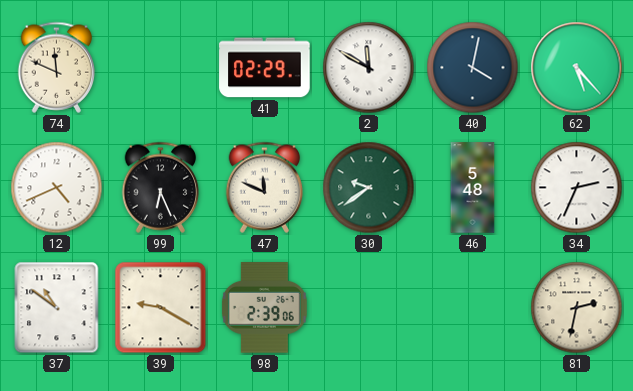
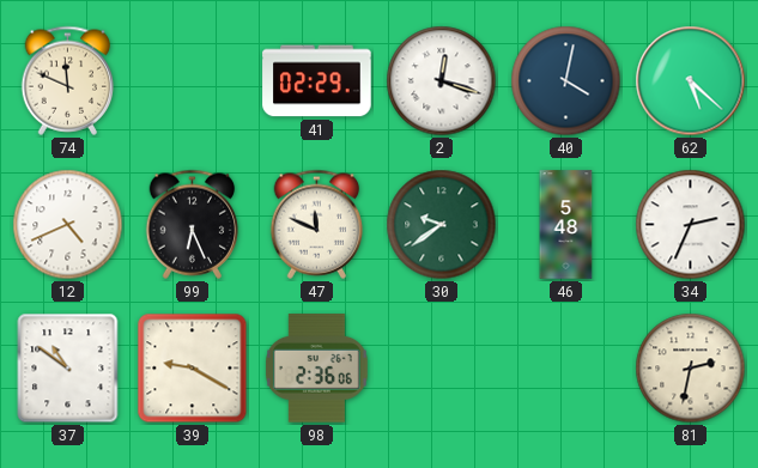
2: 11:50 -> 12:18
62: 5:23 -> 5:22
98: 2:39 -> 2:36
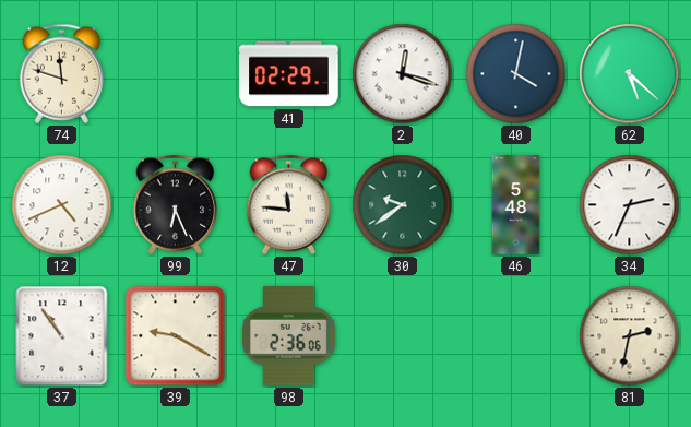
74: 11:49 -> 11:48
47: 11:49 -> 11:46
37: 10:51 -> 10:54
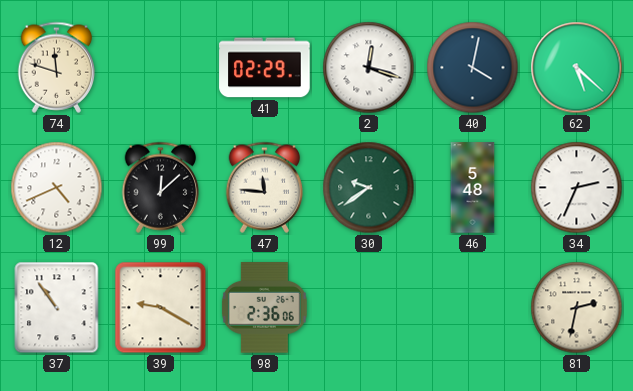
99: 6:26 -> 12:08
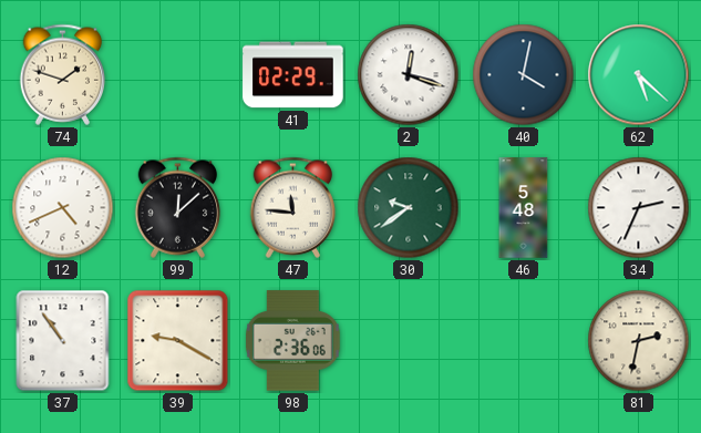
74: 11:48 -> 1:48
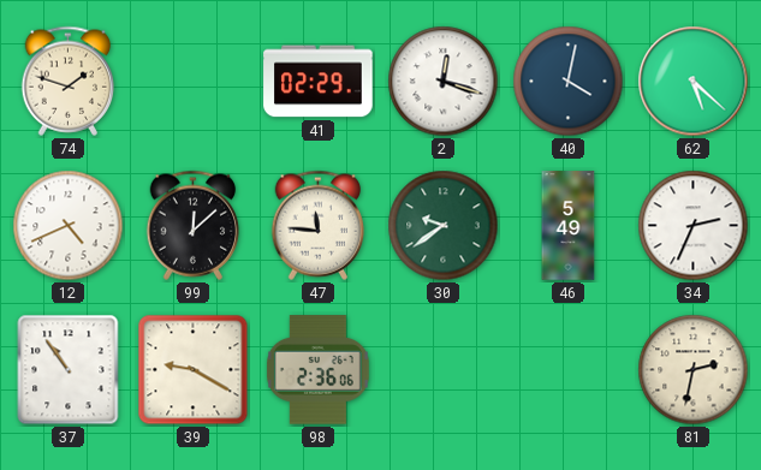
46: 5:48 -> 5:49
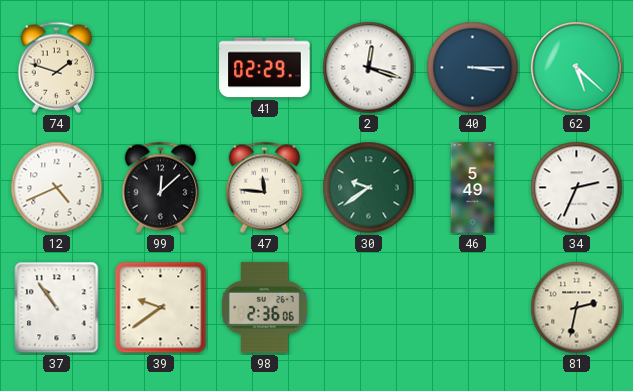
40: 4:02 -> 3:15
39: 9:20 -> 9:39
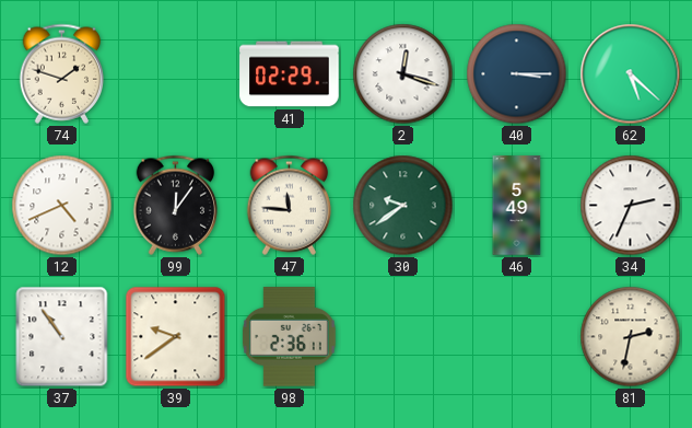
99: 12:08 -> 12:06
98: 2:36:06 -> 2:36:11
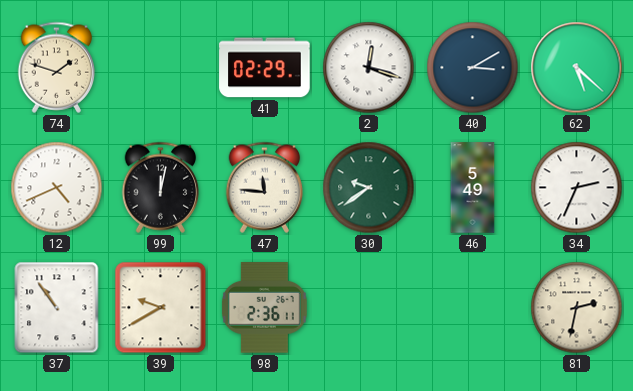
40: 3:15 -> 3:10
99: 12:06 -> 12:02
39: 9:39 -> 9:40
